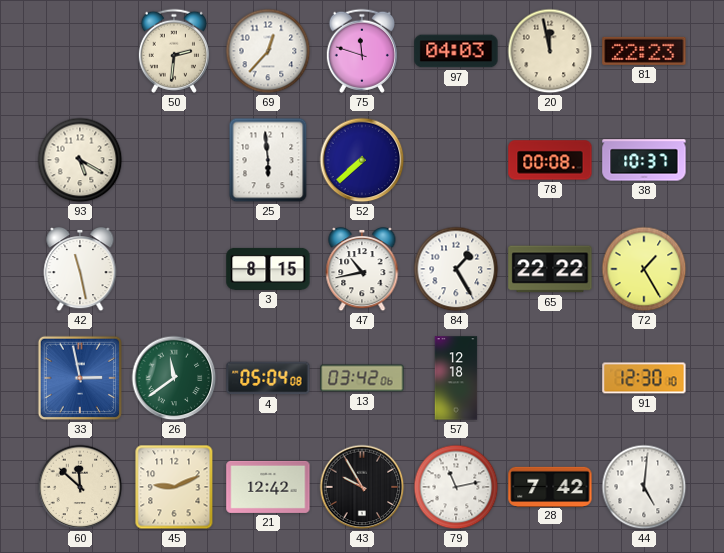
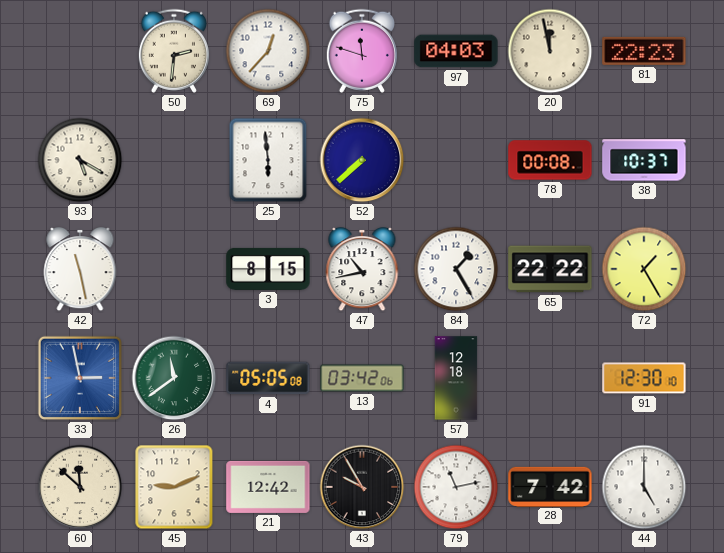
4: 05:04 -> 05:05
44: 5:01 -> 5:00
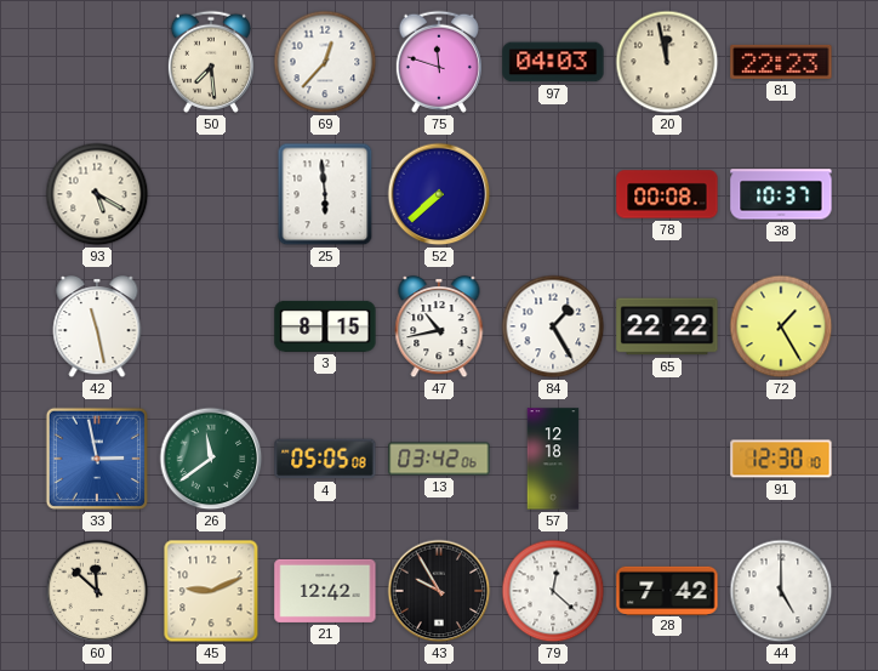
50: 2:31 -> 7:29
79: 11:13 -> 12:22
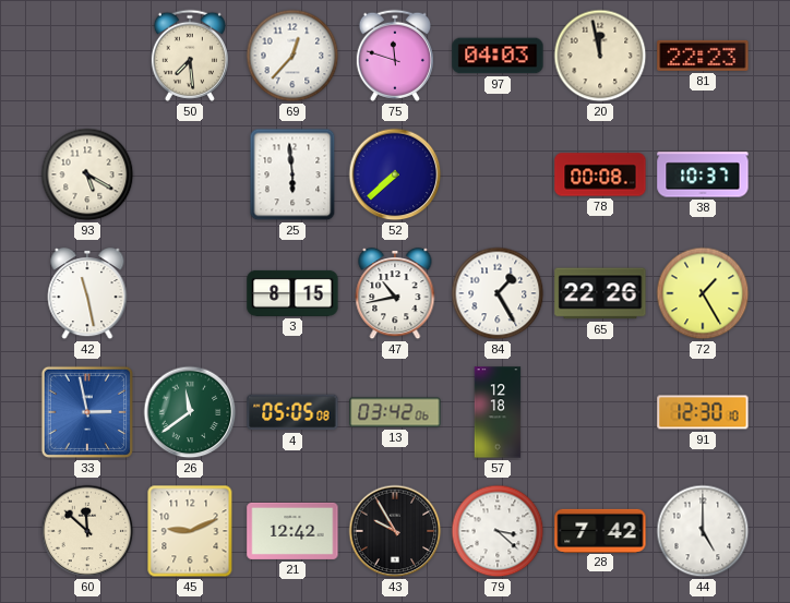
65: 22:22 -> 22:26
79: 12:22 -> 3:22
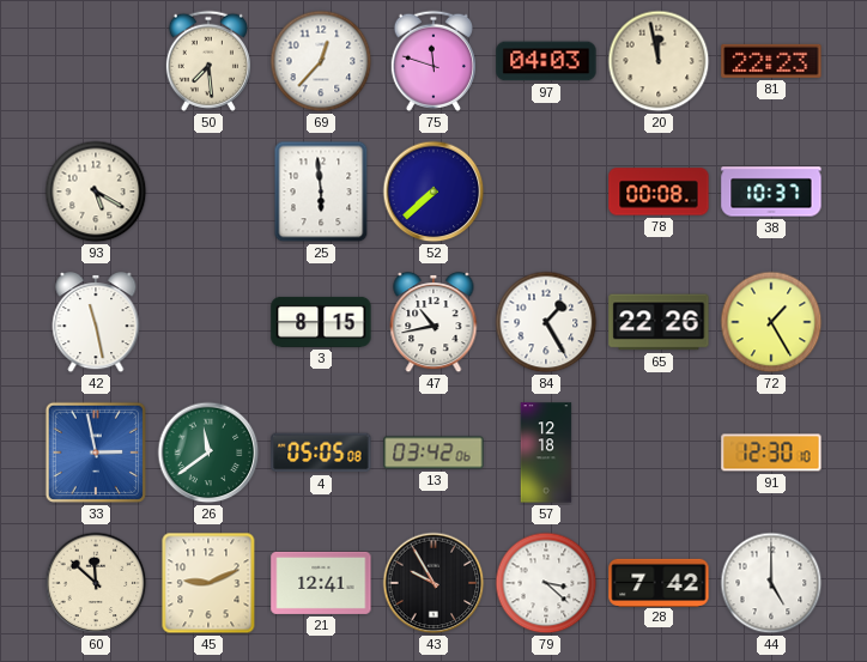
21: 12:42 -> 12:41
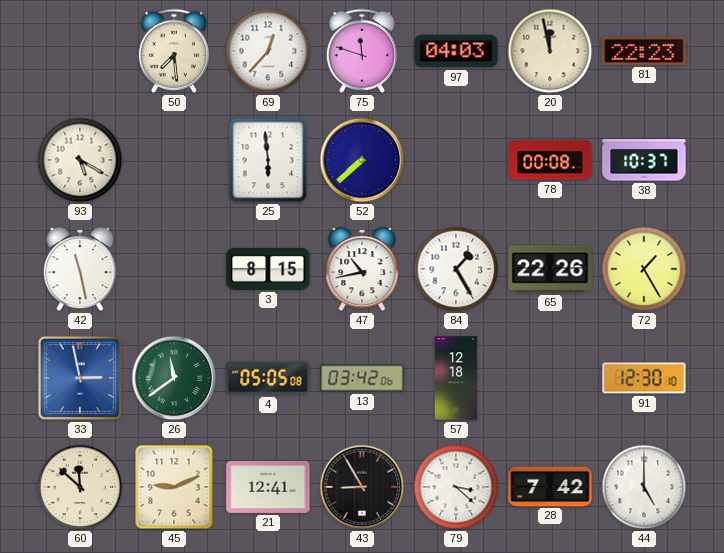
43: 9:55 -> 8:55
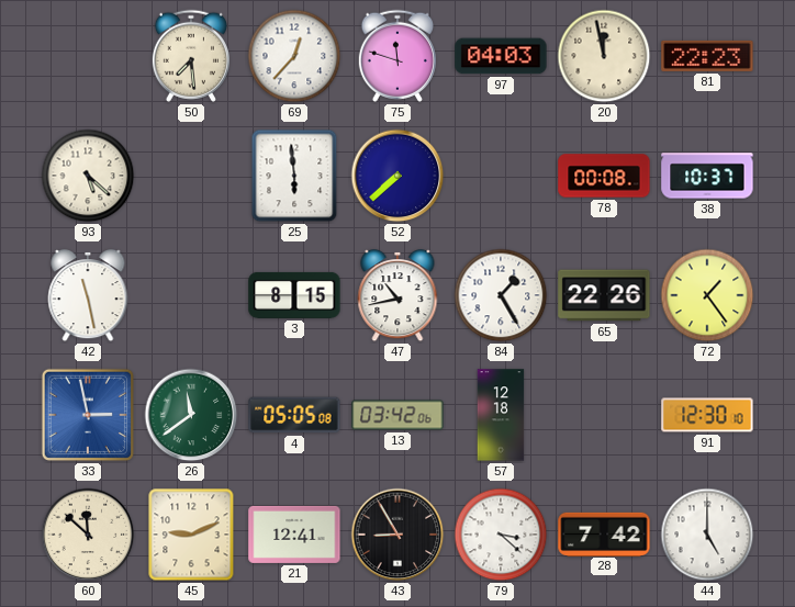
93: 5:20 -> 5:22
72: 1:25 -> 1:24
